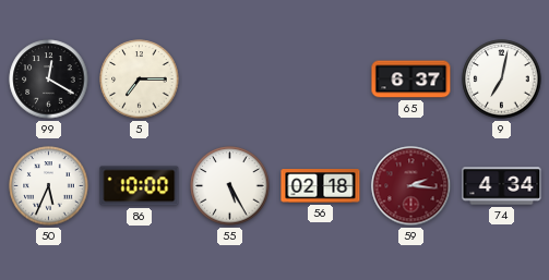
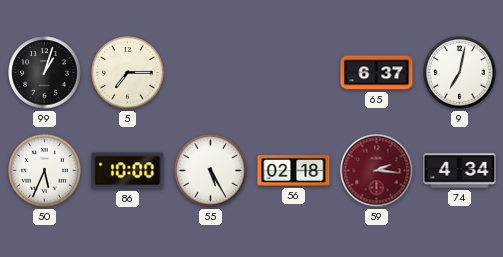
99: 12:20 -> 1:03
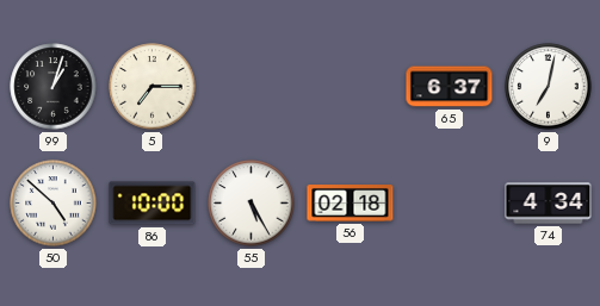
50: 5:34 -> 4:52
59: 2:16 -> none
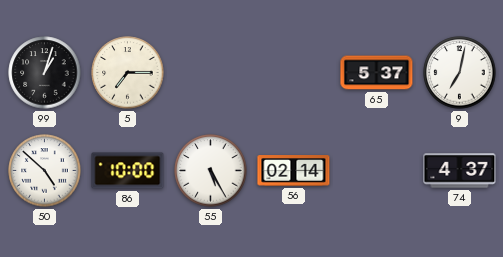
65: 6:37 -> 5:37
56: 02:18 -> 02:14
74: 4:34 -> 4:37
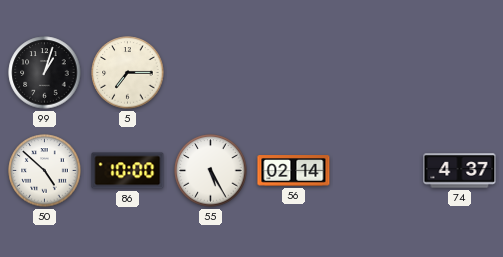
65: 5:37 -> none
9: 7:02 -> none
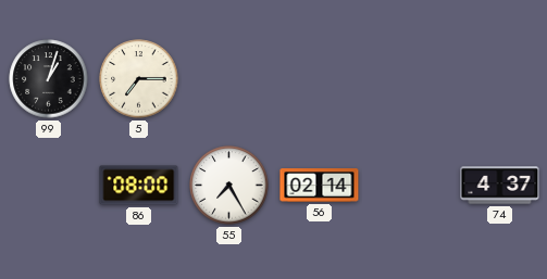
50: 4:52 -> none
86: 10:00 -> 08:00
55: 5:25 -> 7:25
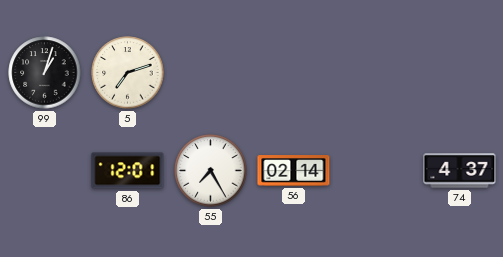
5: 7:15 -> 7:12
86: 08:00 -> 12:01
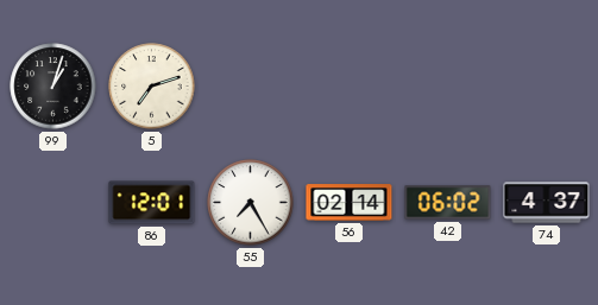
42: none -> 06:02
